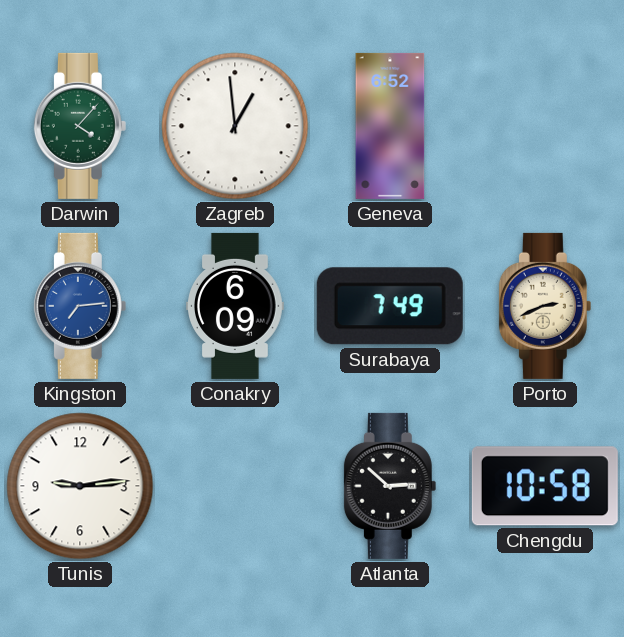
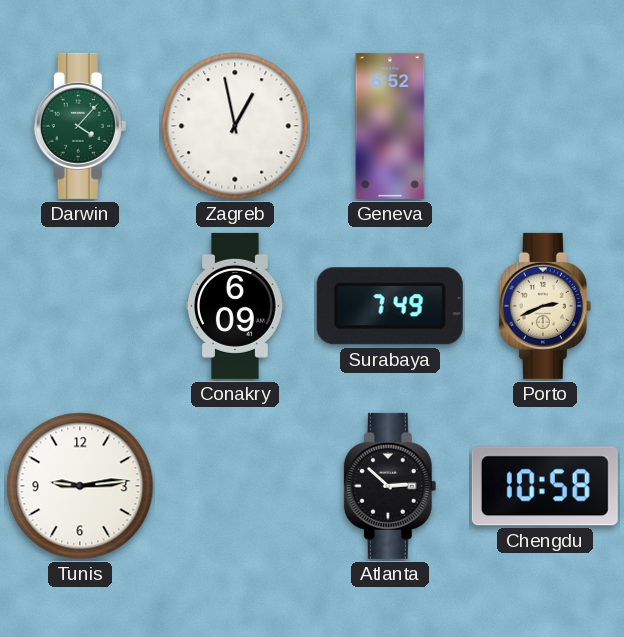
Zagreb: 12:59 -> 12:58
Kingston: 7:14 -> none
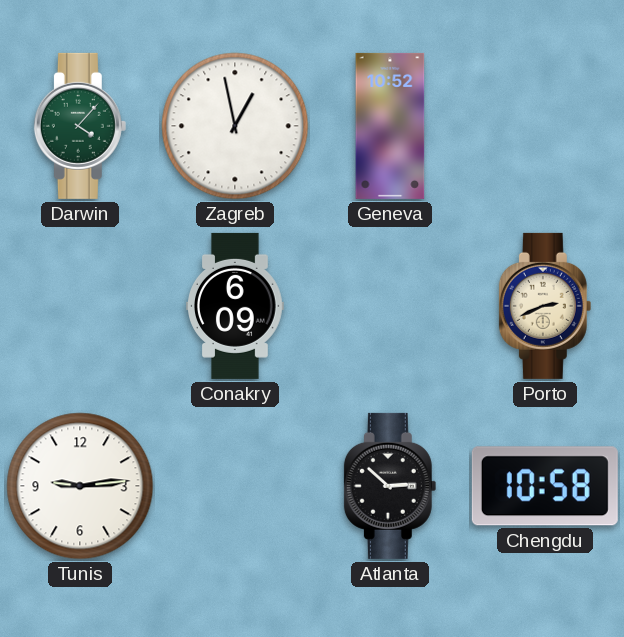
Geneva: 6:52 -> 10:52
Surabaya: 7:49 -> none
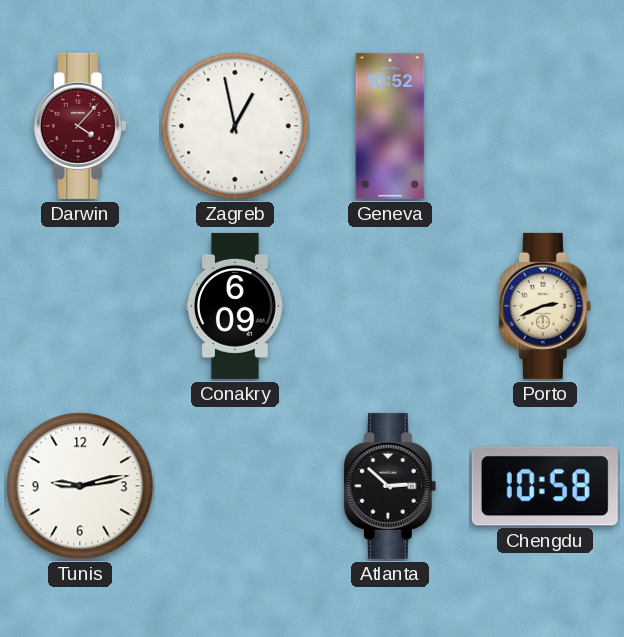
Darwin dial: green -> burgundy
Tunis: 9:14 -> 9:13
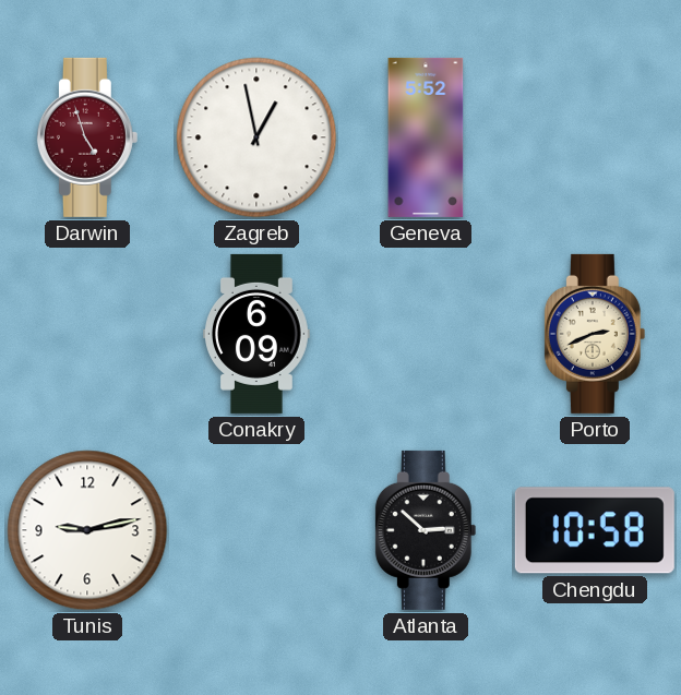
Darwin: 4:07 -> 4:57
Geneva: 10:52 -> 5:52
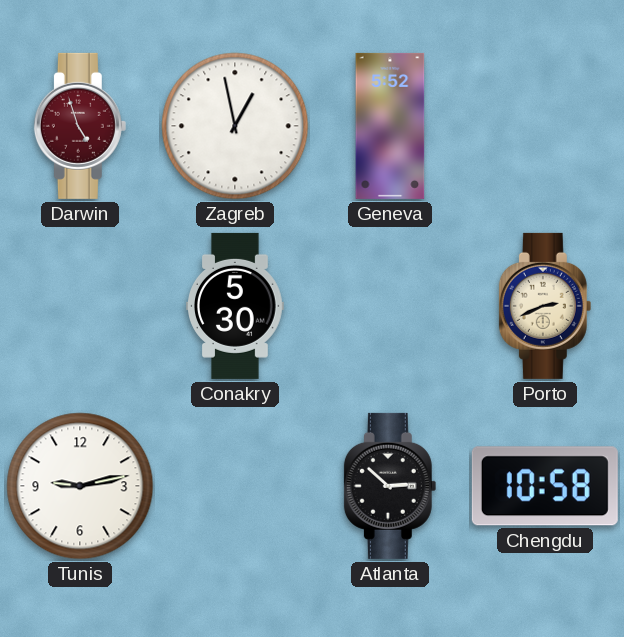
Conakry: 6:09 -> 5:30
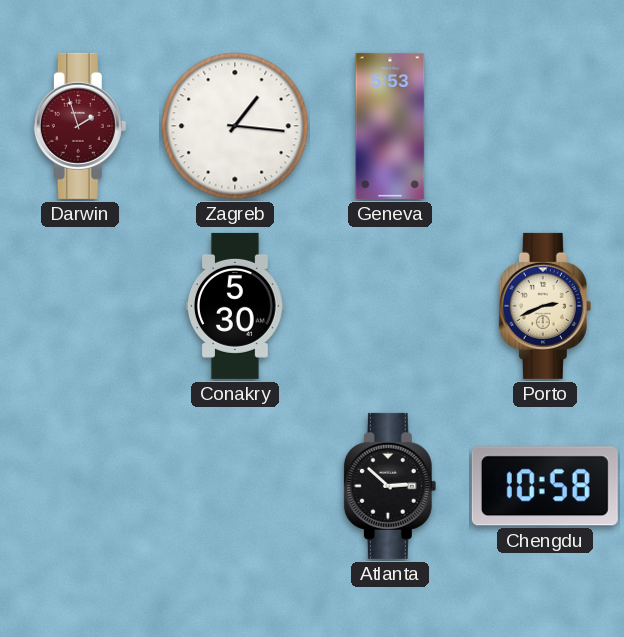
Darwin: 4:57 -> 1:57
Zagreb: 12:58 -> 1:16
Geneva: 5:52 -> 5:53
Tunis: 9:13 -> none
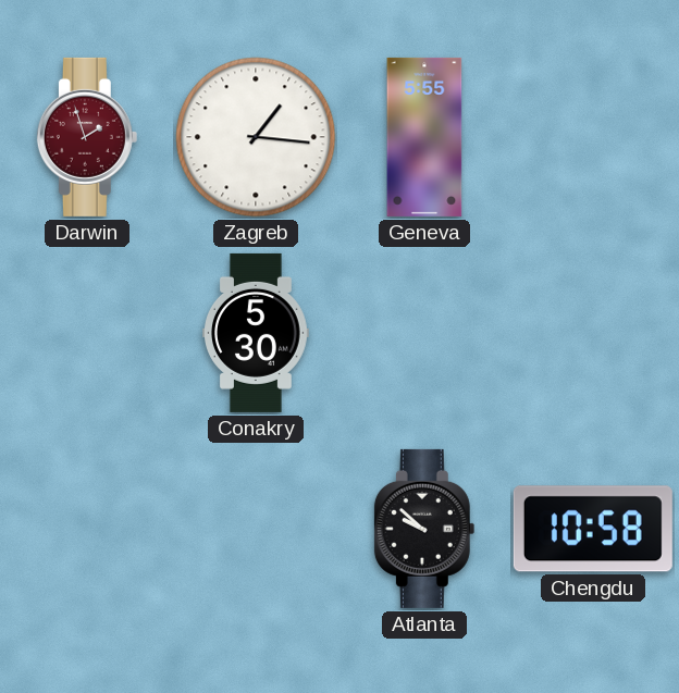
Geneva: 5:53 -> 5:55
Porto: 2:41 -> none
Atlanta: 2:52 -> 9:52
